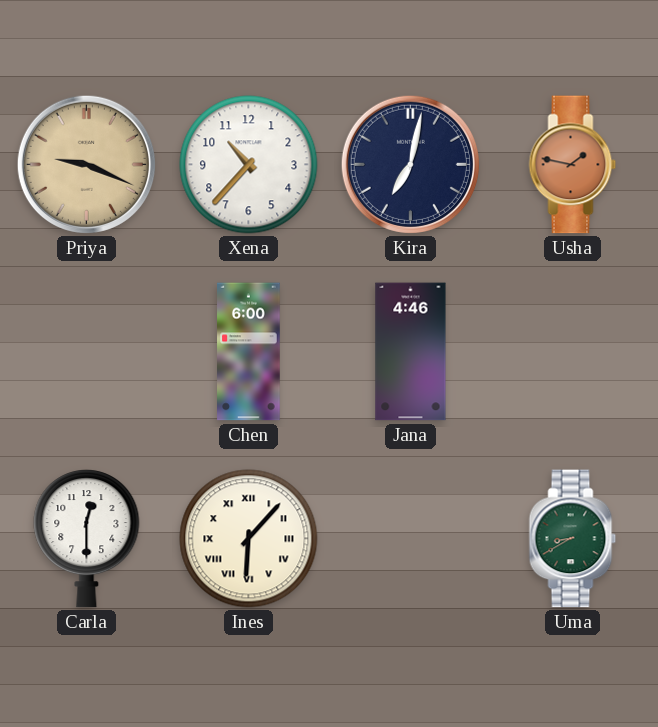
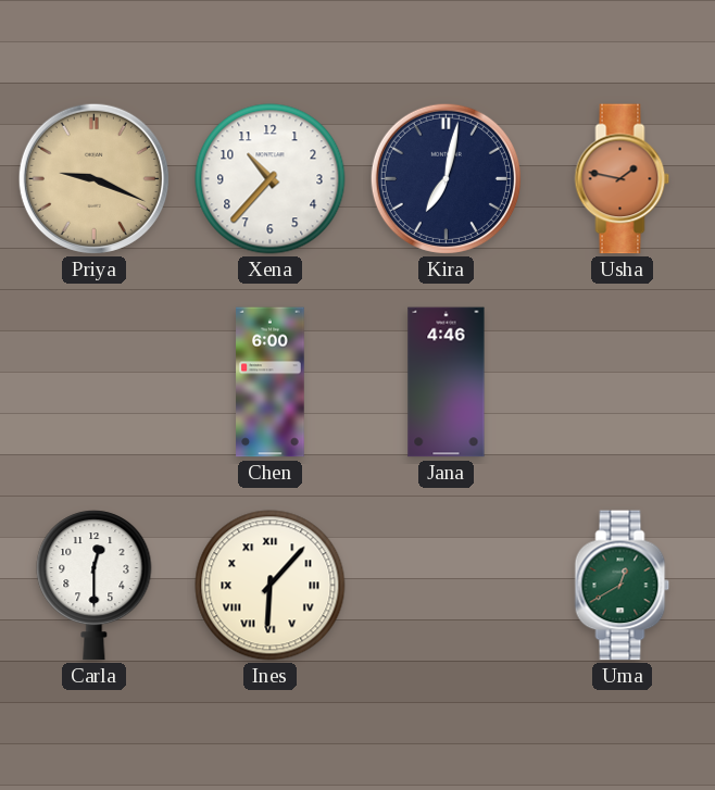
Uma: 8:40 -> 12:40
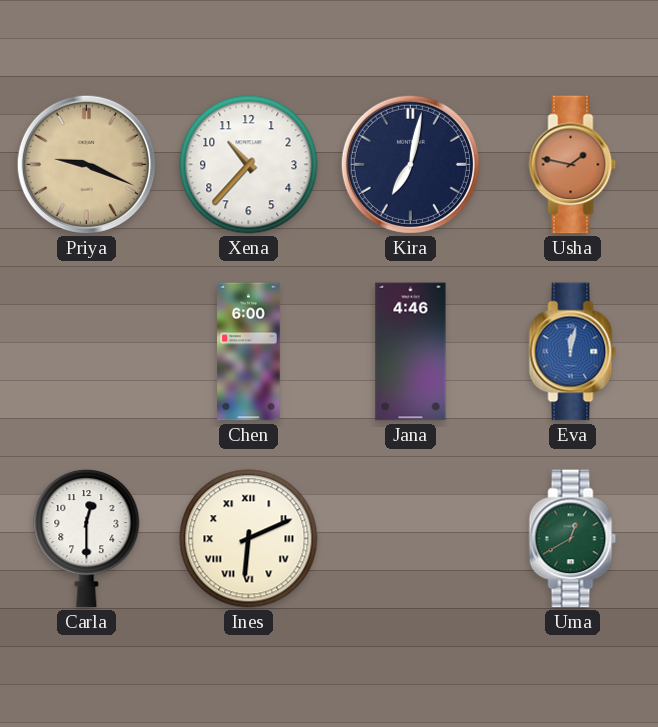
Eva: none -> 12:02
Ines: 6:07 -> 6:11
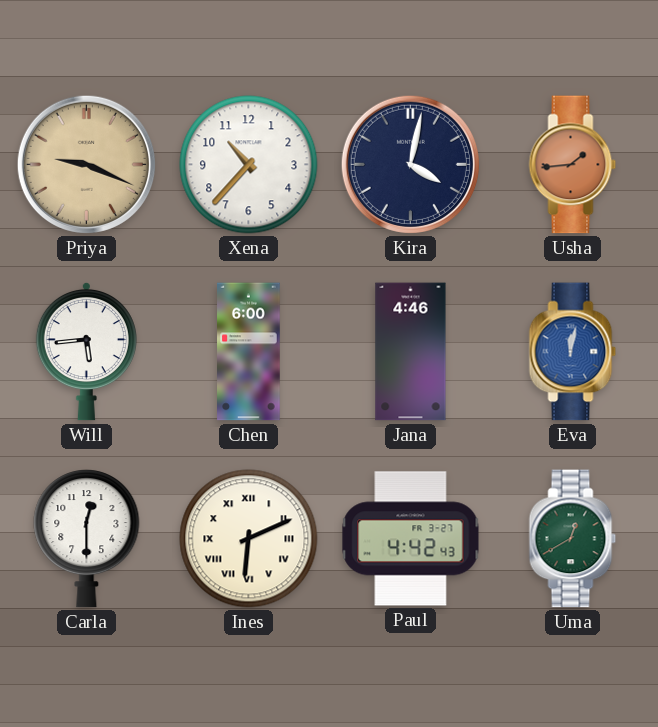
Kira: 7:02 -> 4:02
Usha: 1:47 -> 1:44
Will: none -> 5:44
Paul: none -> 4:42
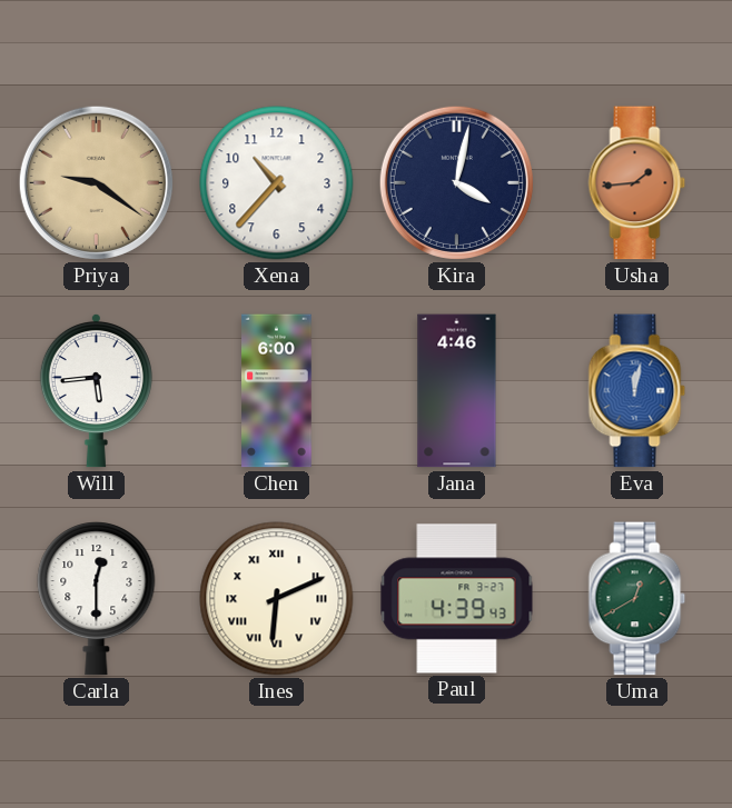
Priya: 9:19 -> 9:21
Paul: 4:42 -> 4:39
